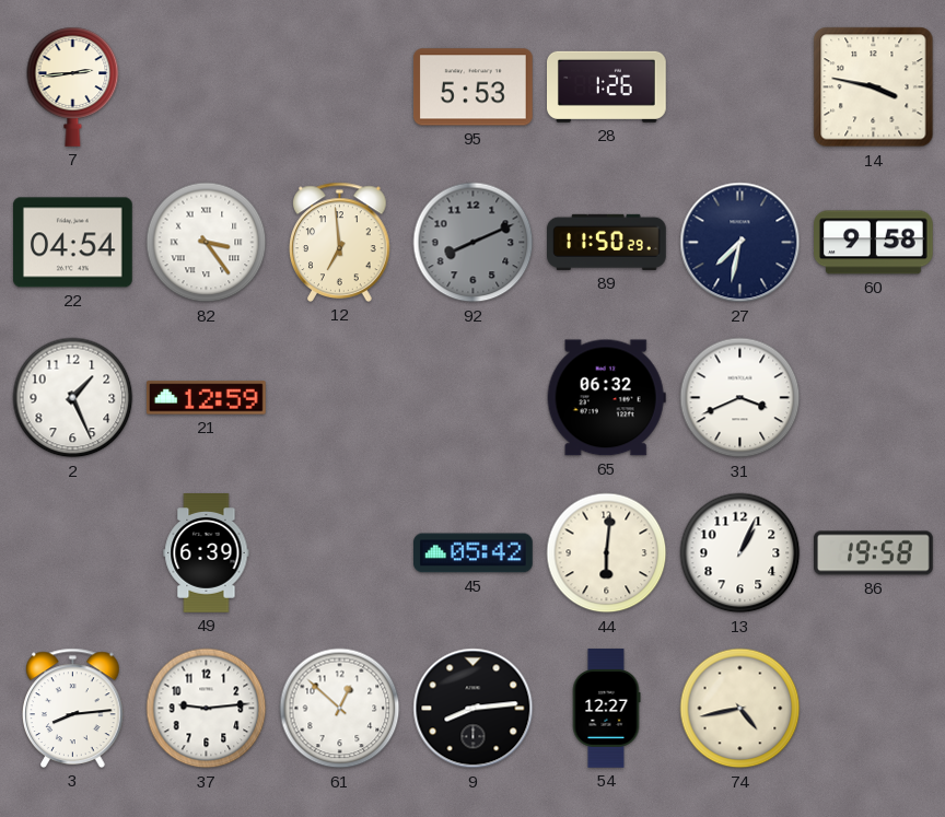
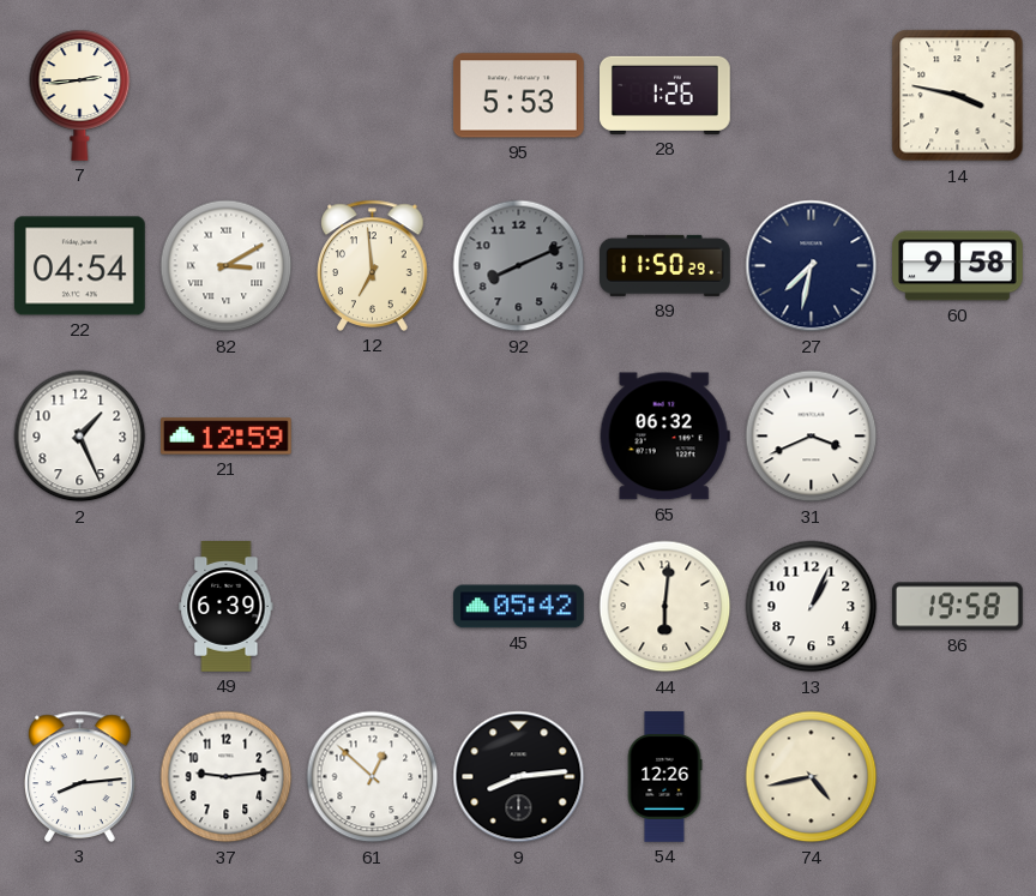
82: 3:24 -> 3:10
54: 12:27 -> 12:26
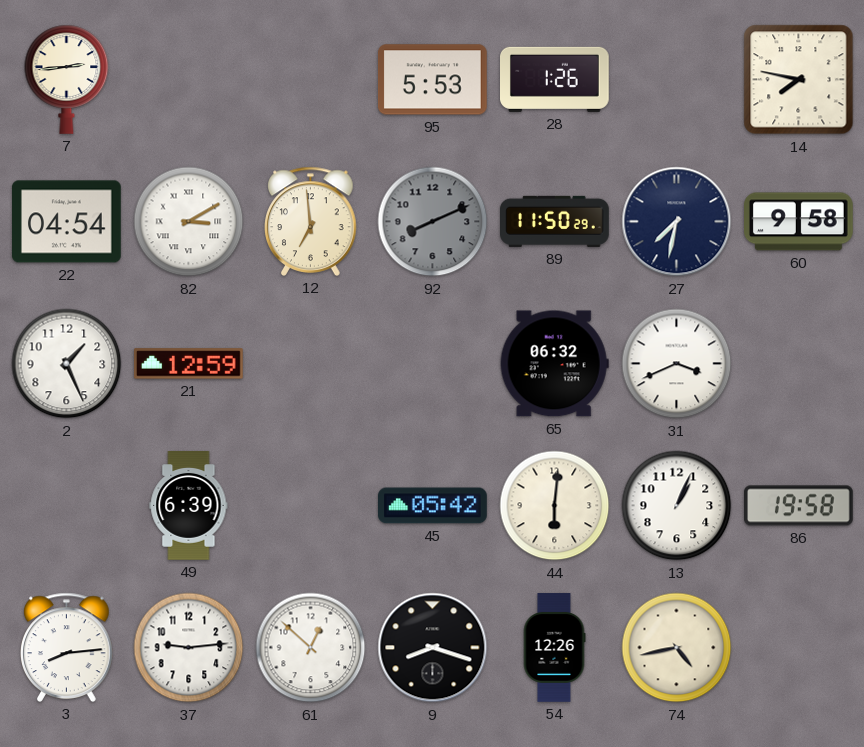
14: 3:47 -> 7:47
9: 8:14 -> 8:18
